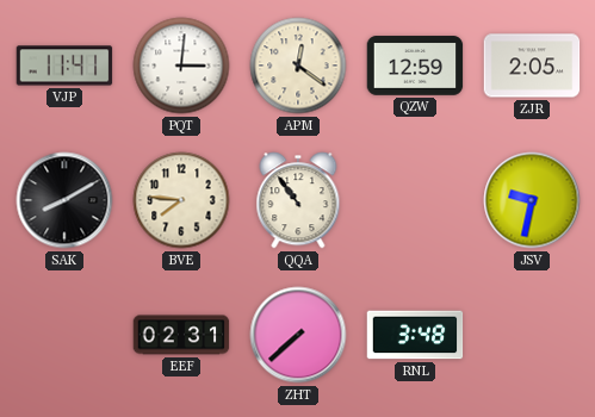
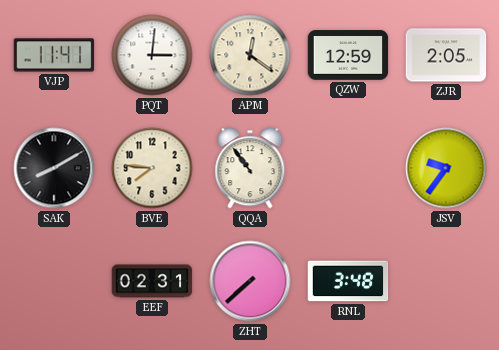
JSV: 9:32 -> 9:36
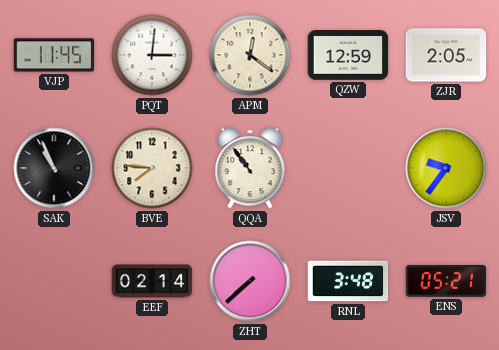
VJP: 11:41 -> 11:45
SAK: 8:10 -> 10:56
EEF: 02:31 -> 02:14
ENS: none -> 05:21
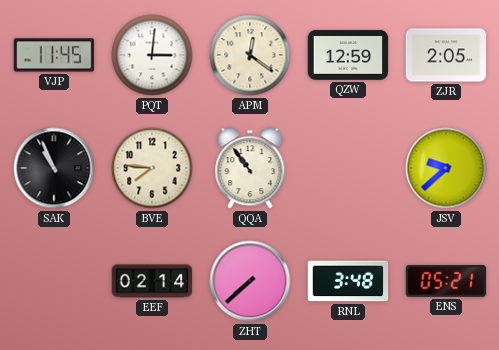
JSV: 9:36 -> 9:38
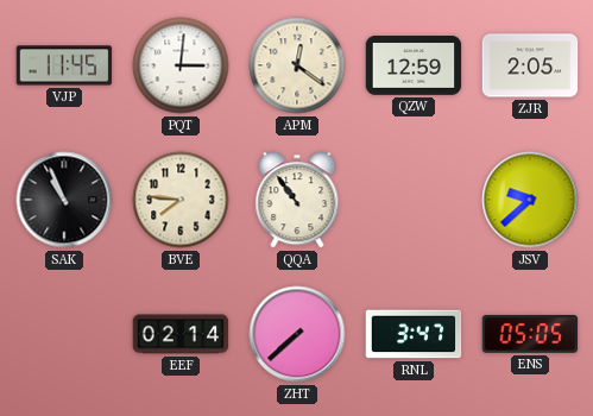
RNL: 3:48 -> 3:47
ENS: 05:21 -> 05:05
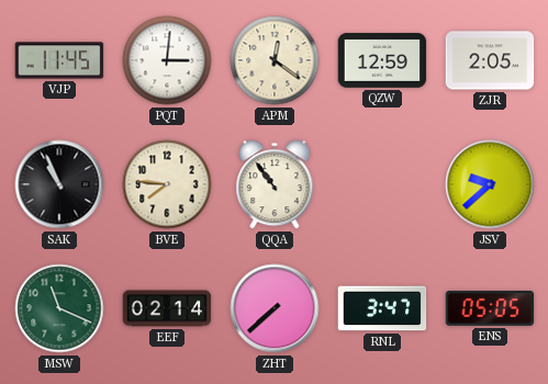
MSW: none -> 11:19
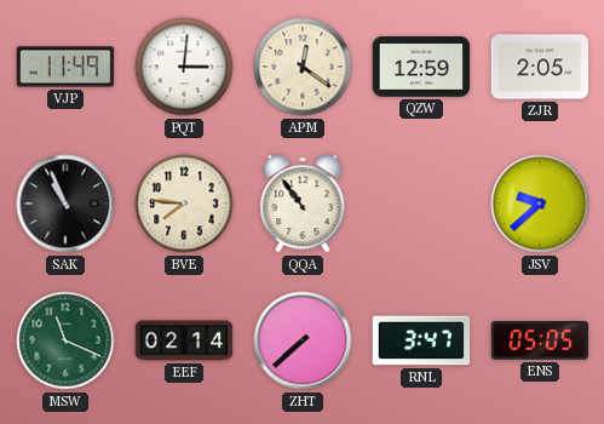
VJP: 11:45 -> 11:49
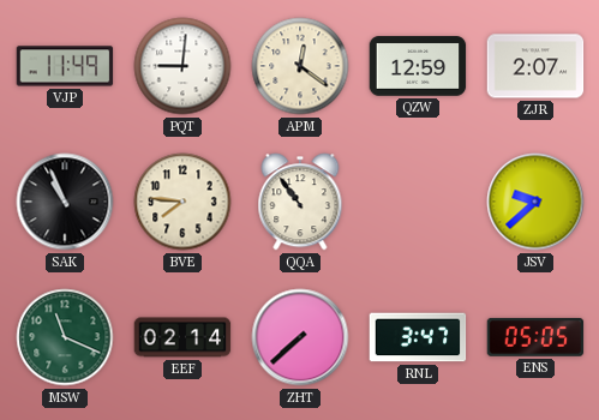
PQT: 3:01 -> 9:01
ZJR: 2:05 -> 2:07
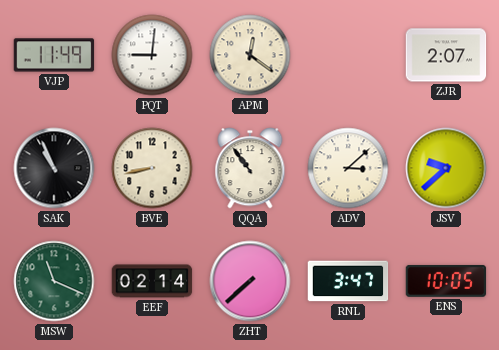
QZW: 12:59 -> none
BVE: 7:46 -> 8:43
ADV: none -> 3:08
ENS: 05:05 -> 10:05
